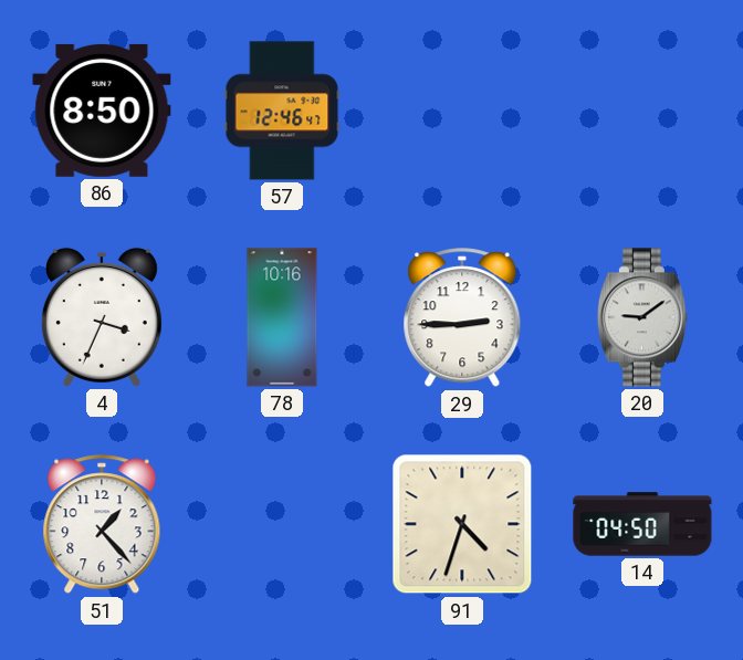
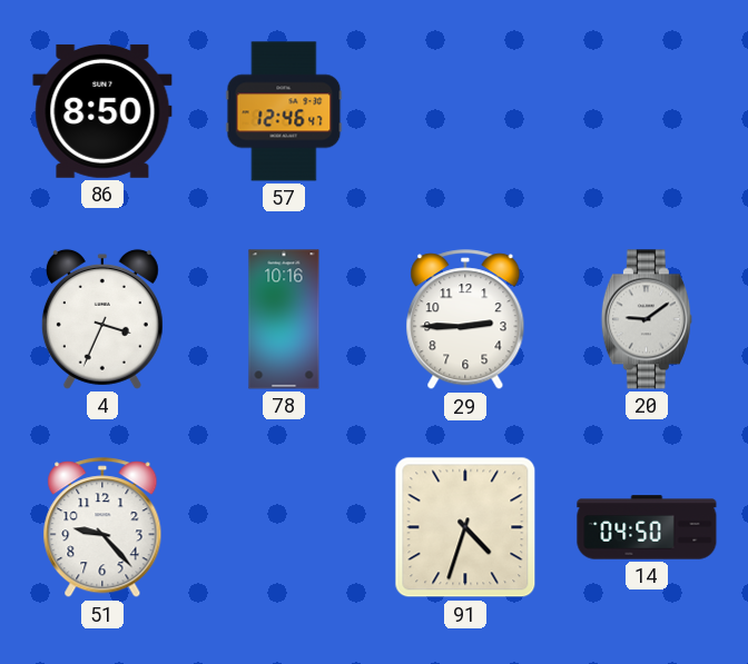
51: 1:23 -> 9:23
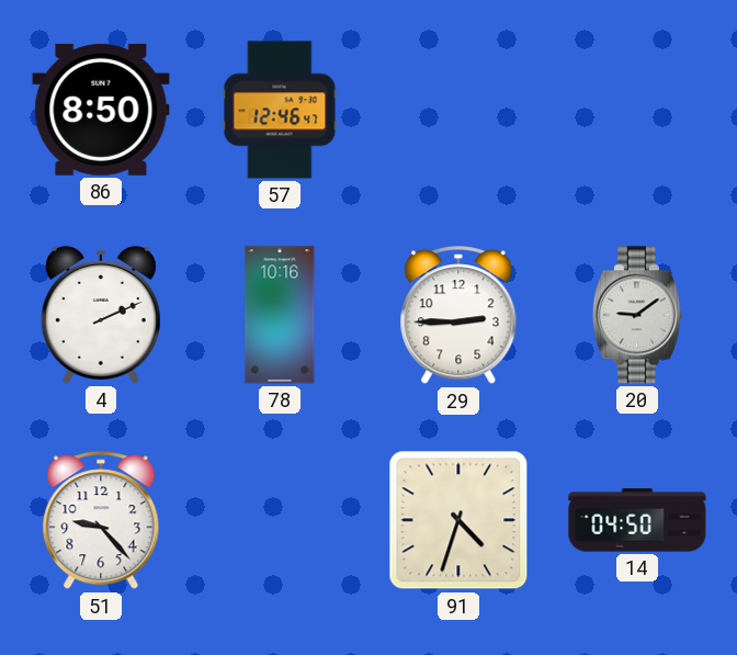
4: 3:34 -> 2:11
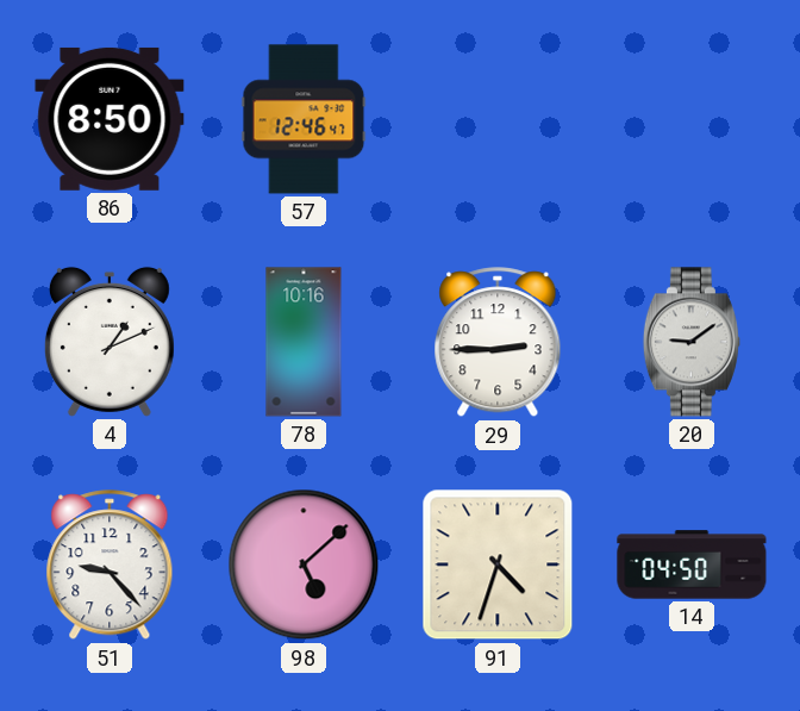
4: 2:11 -> 1:11
98: none -> 5:08
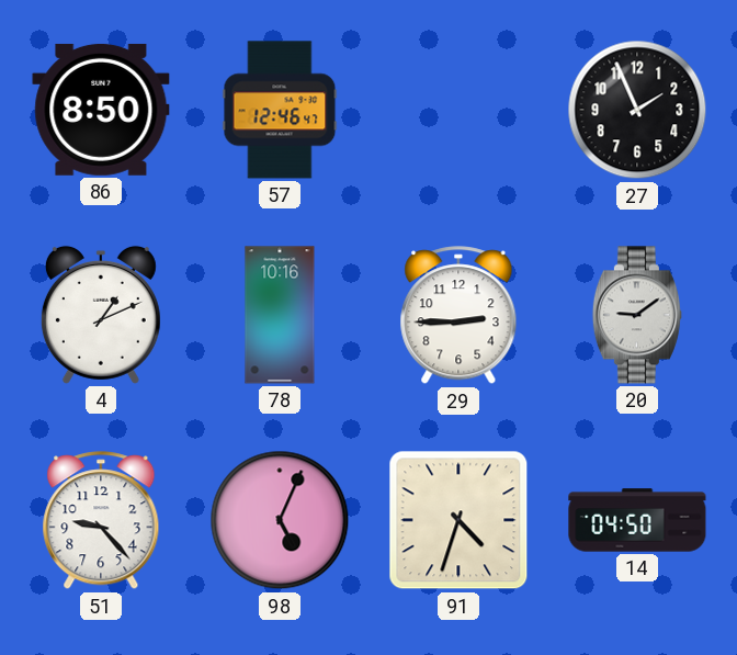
27: none -> 1:56
98: 5:08 -> 5:04
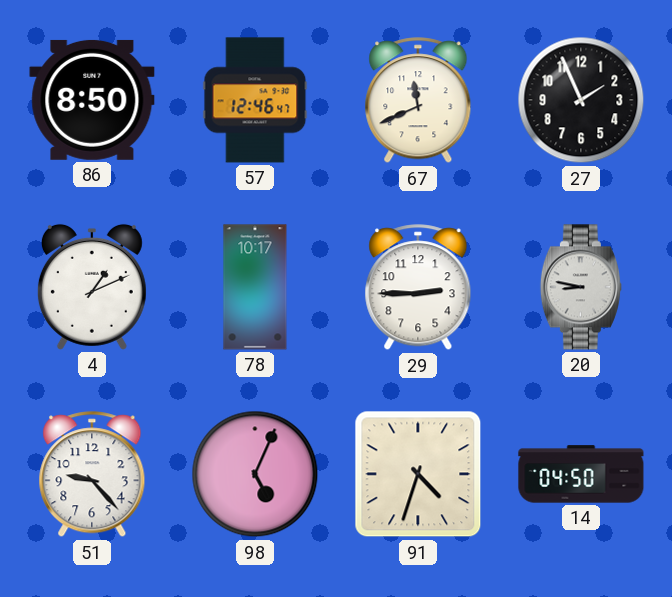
67: none -> 11:41
78: 10:16 -> 10:17
20: 9:09 -> 8:47
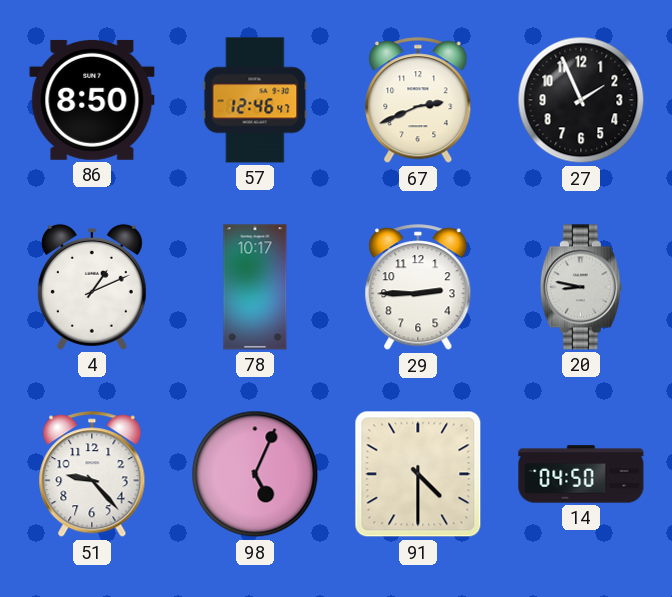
67: 11:41 -> 2:41
91: 4:33 -> 4:30
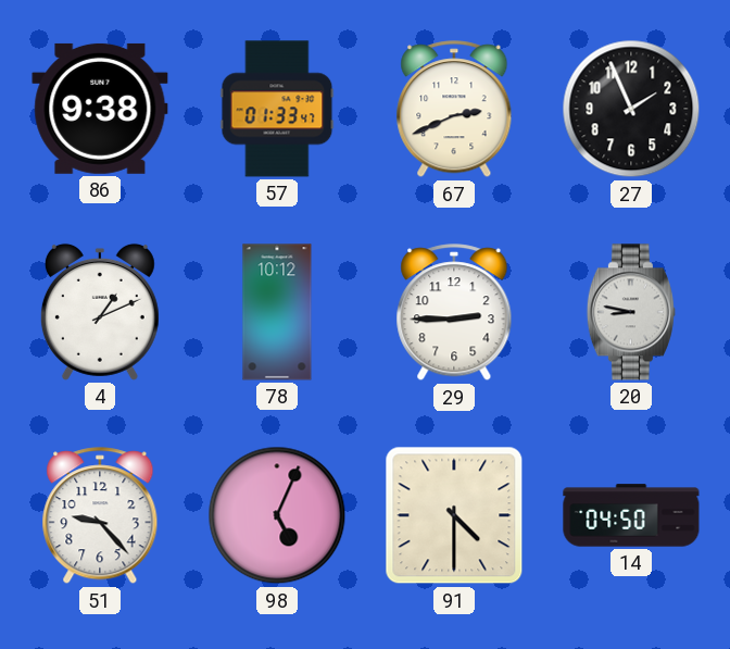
86: 8:50 -> 9:38
57: 12:46 -> 01:33
78: 10:17 -> 10:12
